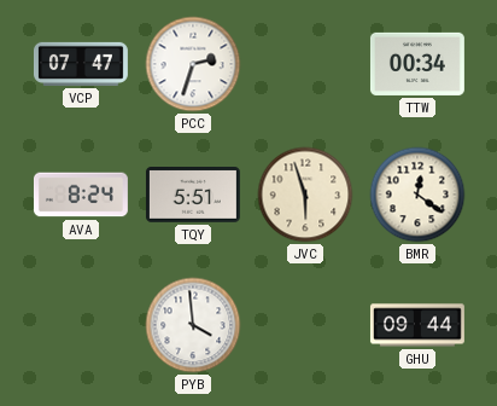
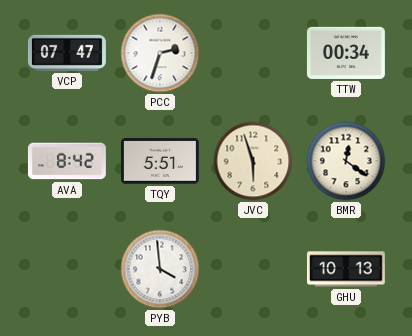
AVA: 8:24 -> 8:42
GHU: 09:44 -> 10:13
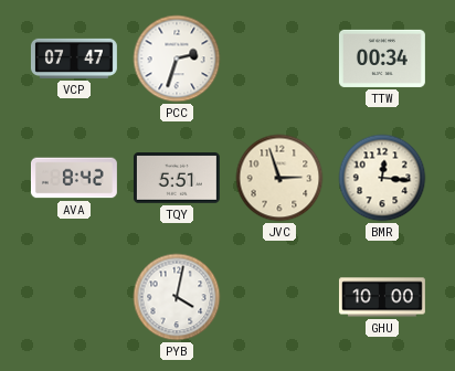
JVC: 5:57 -> 2:57
BMR: 12:21 -> 12:16
PYB: 3:59 -> 4:02
GHU: 10:13 -> 10:00
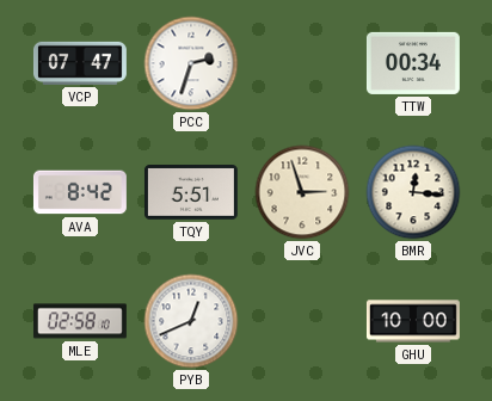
MLE: none -> 02:58
PYB: 4:02 -> 12:41
